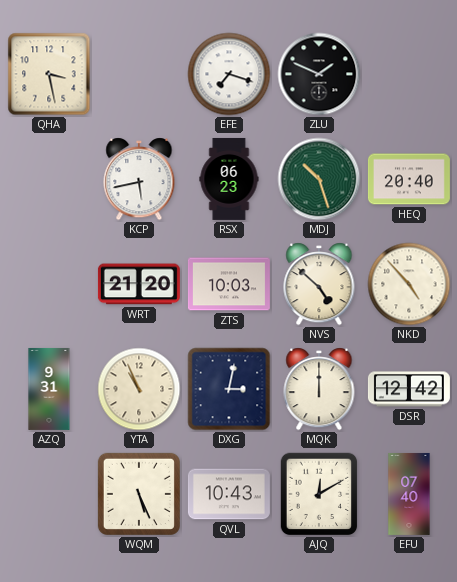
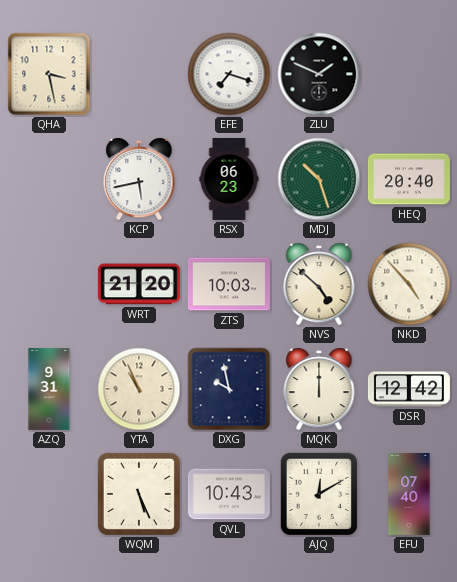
DXG: 3:02 -> 9:58
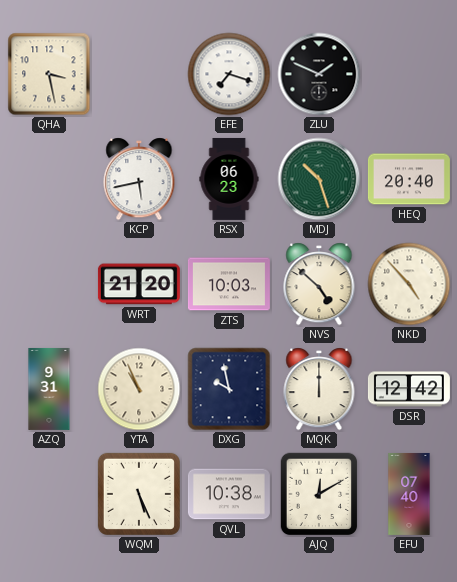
QVL: 10:43 -> 10:38
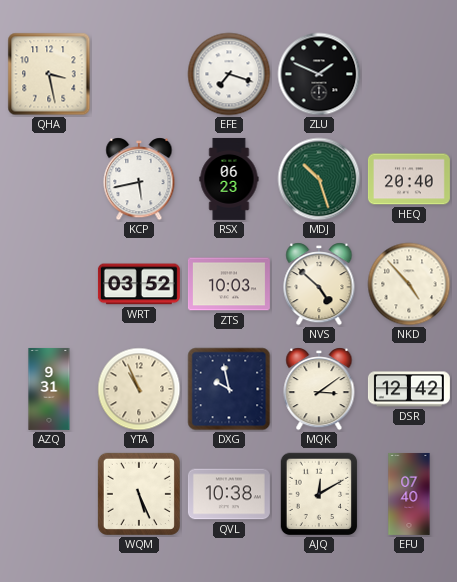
WRT: 21:20 -> 03:52
MQK: 12:00 -> 3:09
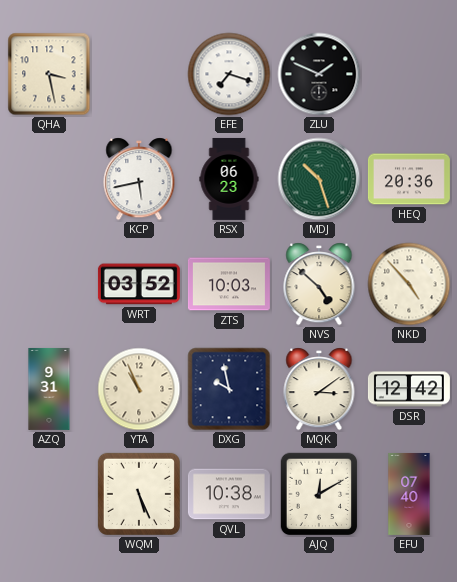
HEQ: 20:40 -> 20:36
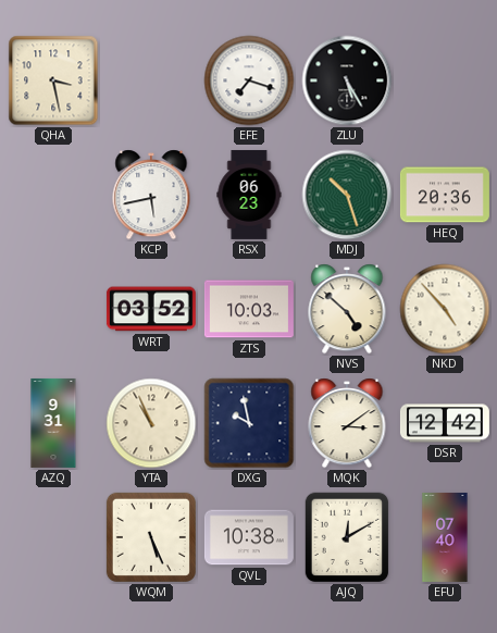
ZLU: 1:49 -> 5:25
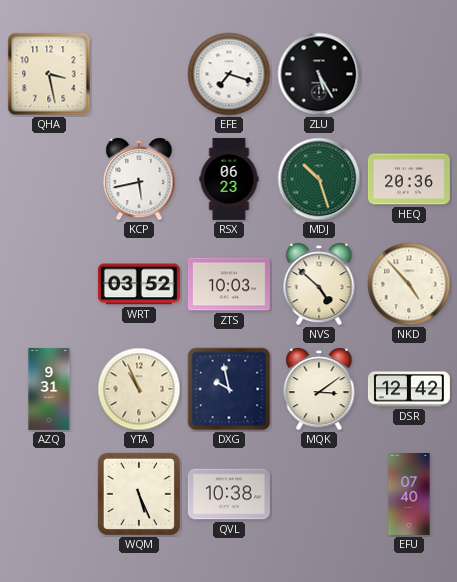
AJQ: 12:10 -> none
